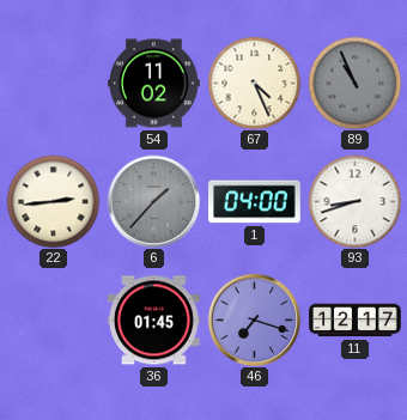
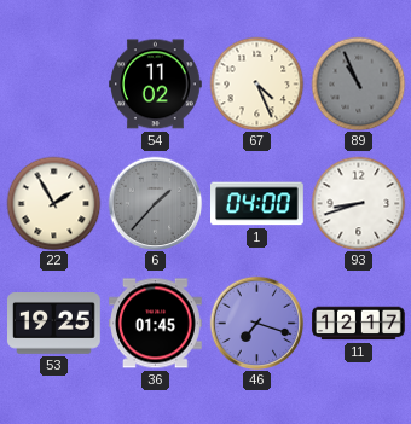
22: 2:44 -> 1:55
53: none -> 19:25
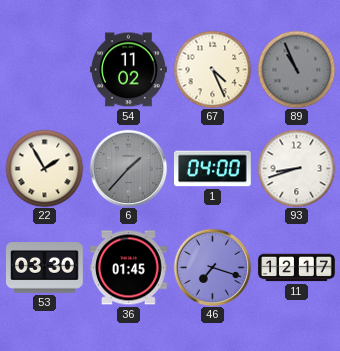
53: 19:25 -> 03:30
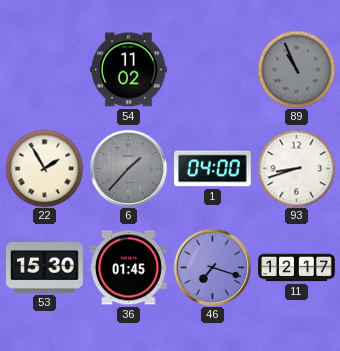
67: 4:26 -> none
53: 03:30 -> 15:30
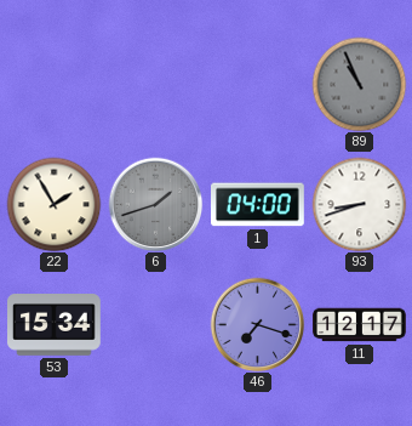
54: 11:02 -> none
6: 1:37 -> 1:42
53: 15:30 -> 15:34
36: 01:45 -> none
